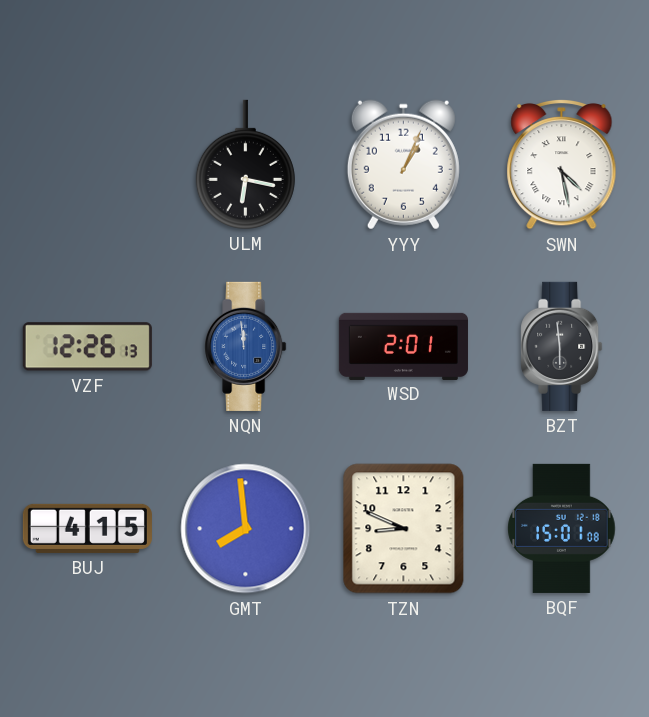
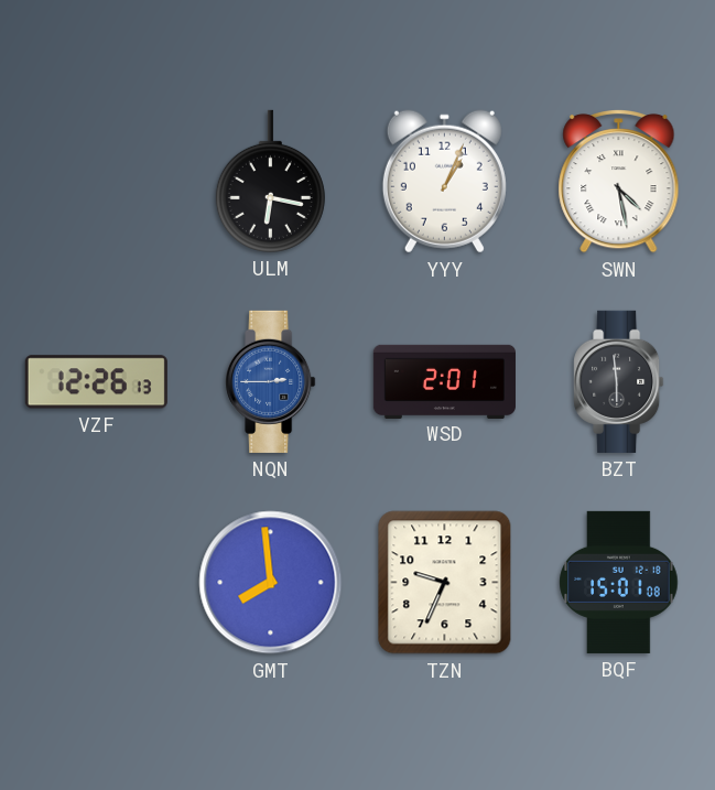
NQN: 11:59 -> 2:45
BUJ: 4:15 -> none
TZN: 8:49 -> 9:34
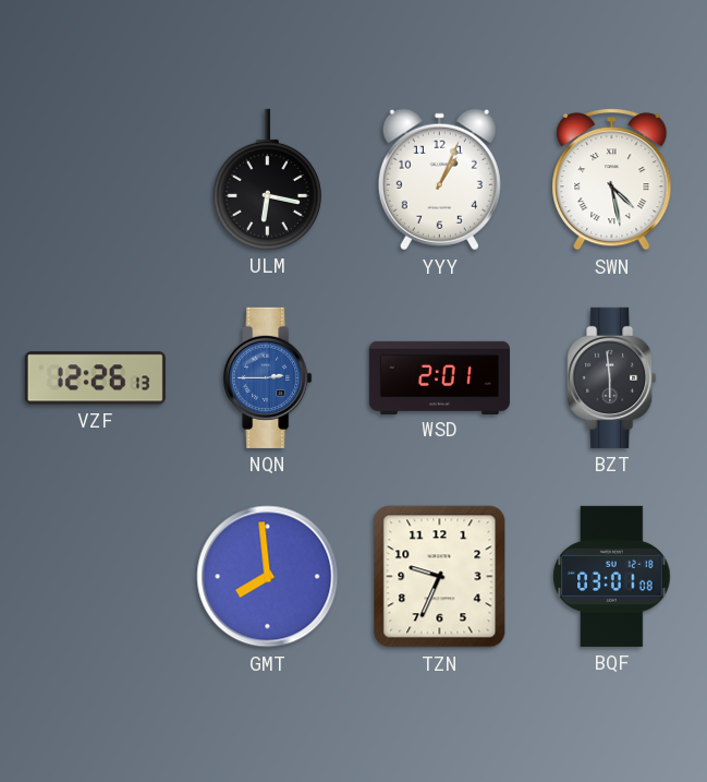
BQF: 15:01 -> 03:01
